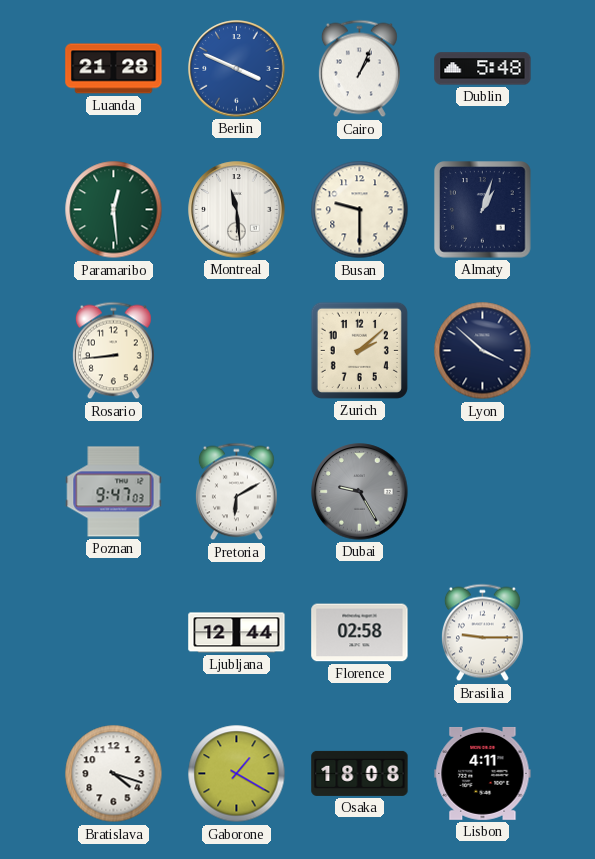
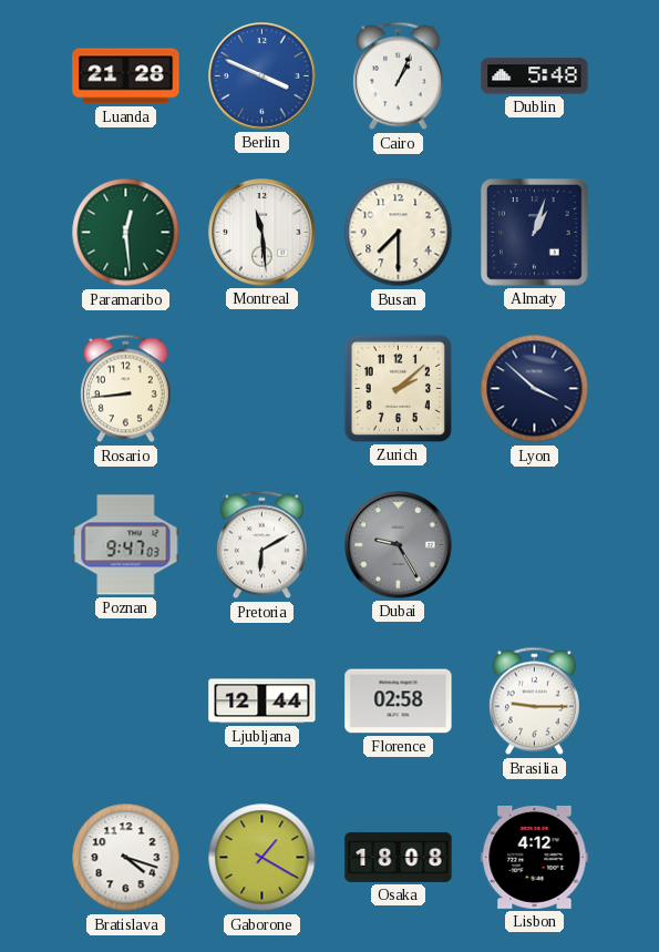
Busan: 9:30 -> 7:30
Lisbon: 4:11 -> 4:12
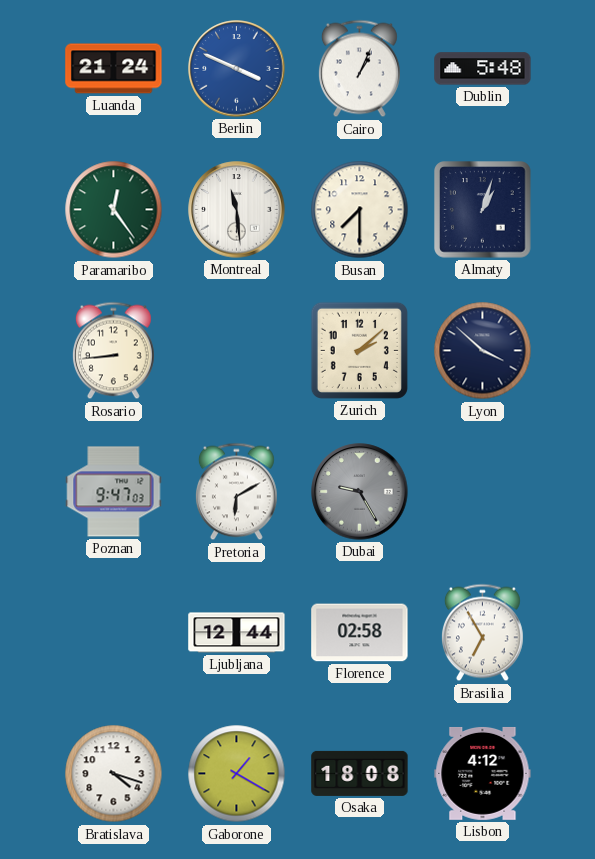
Luanda: 21:28 -> 21:24
Paramaribo: 12:29 -> 12:24
Brasilia: 9:15 -> 6:55
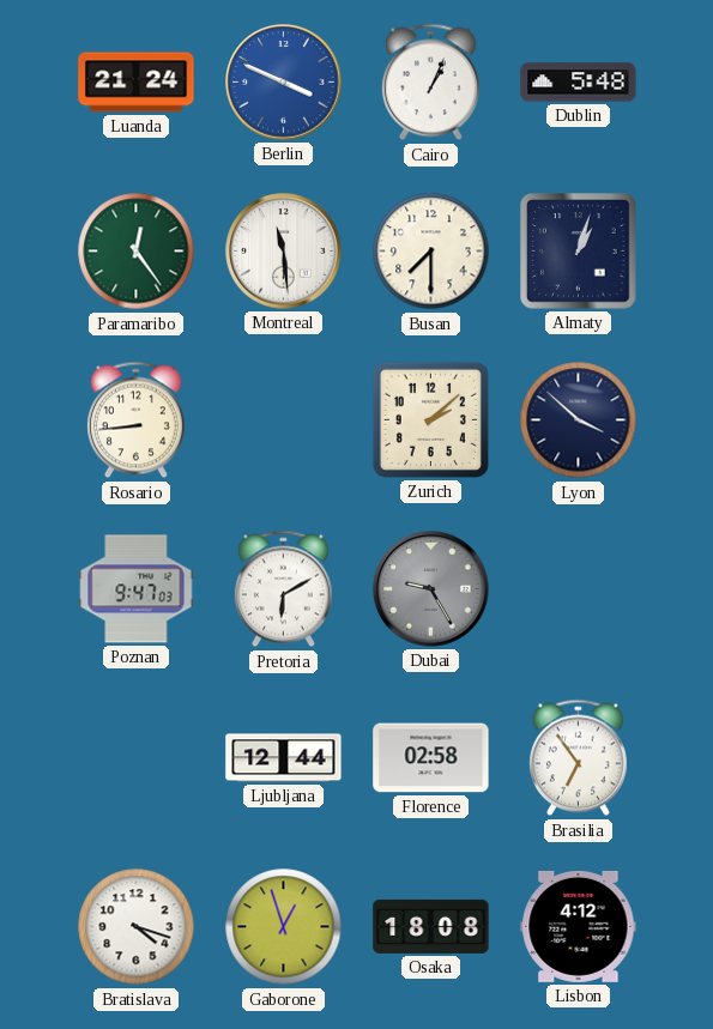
Brasilia: 6:55 -> 6:54
Gaborone: 1:20 -> 12:57
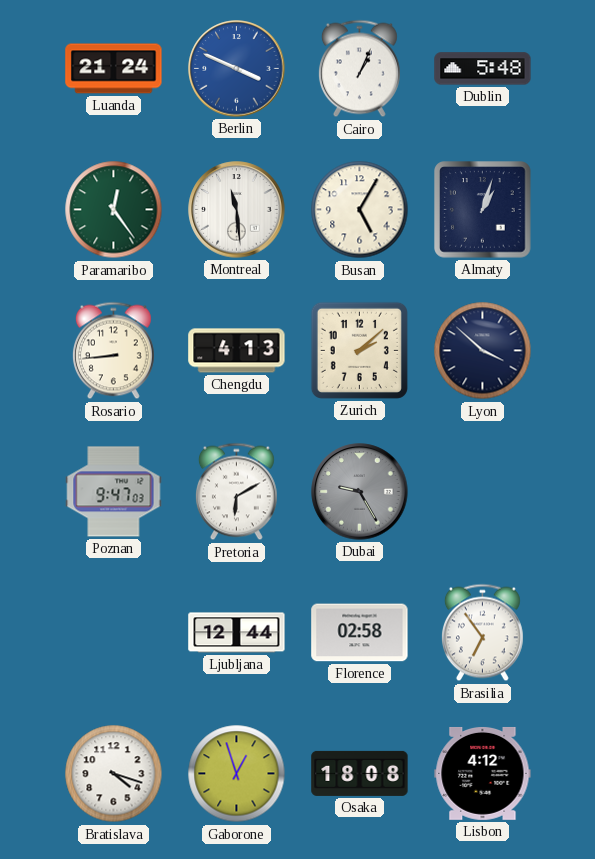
Busan: 7:30 -> 5:05
Chengdu: none -> 4:13
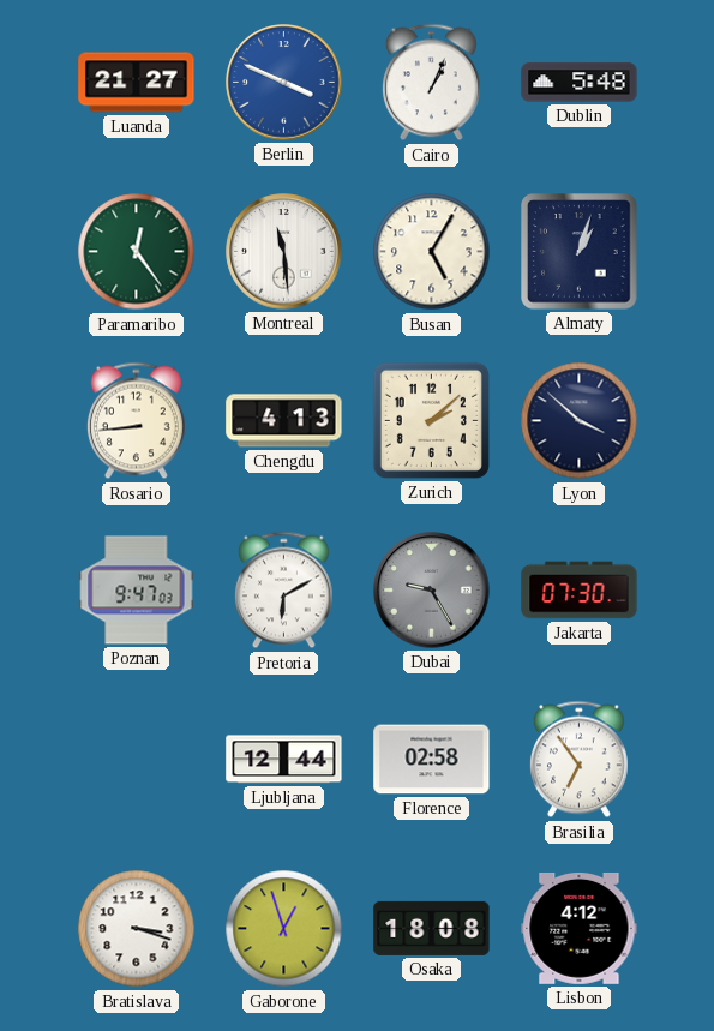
Luanda: 21:24 -> 21:27
Jakarta: none -> 07:30
Bratislava: 4:18 -> 3:18
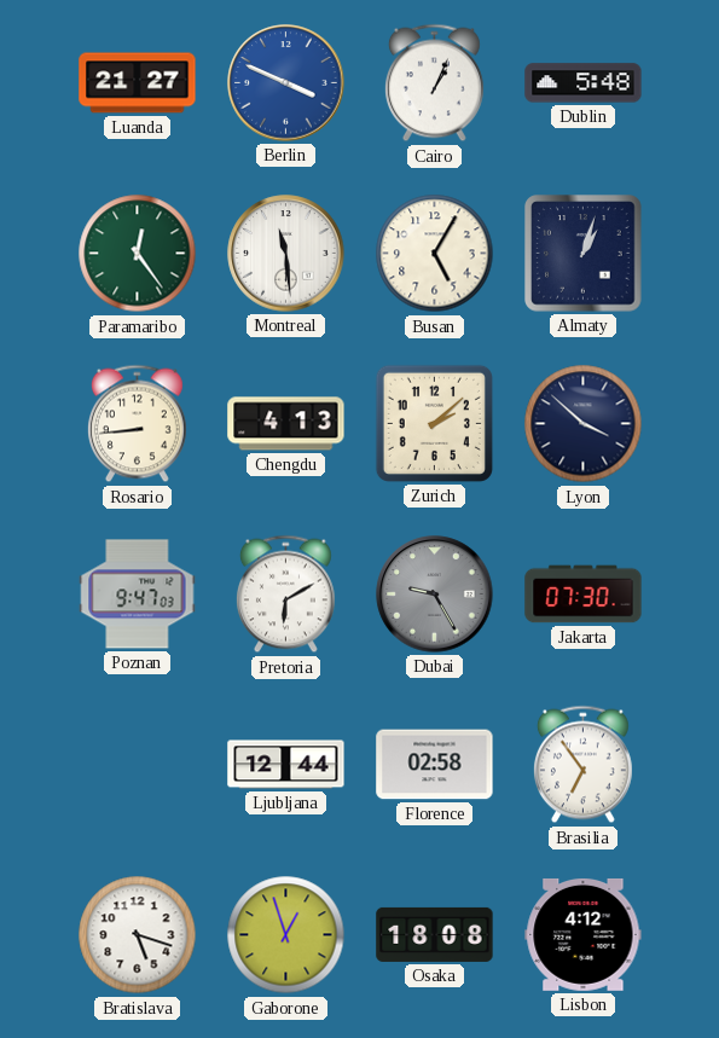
Bratislava: 3:18 -> 5:18
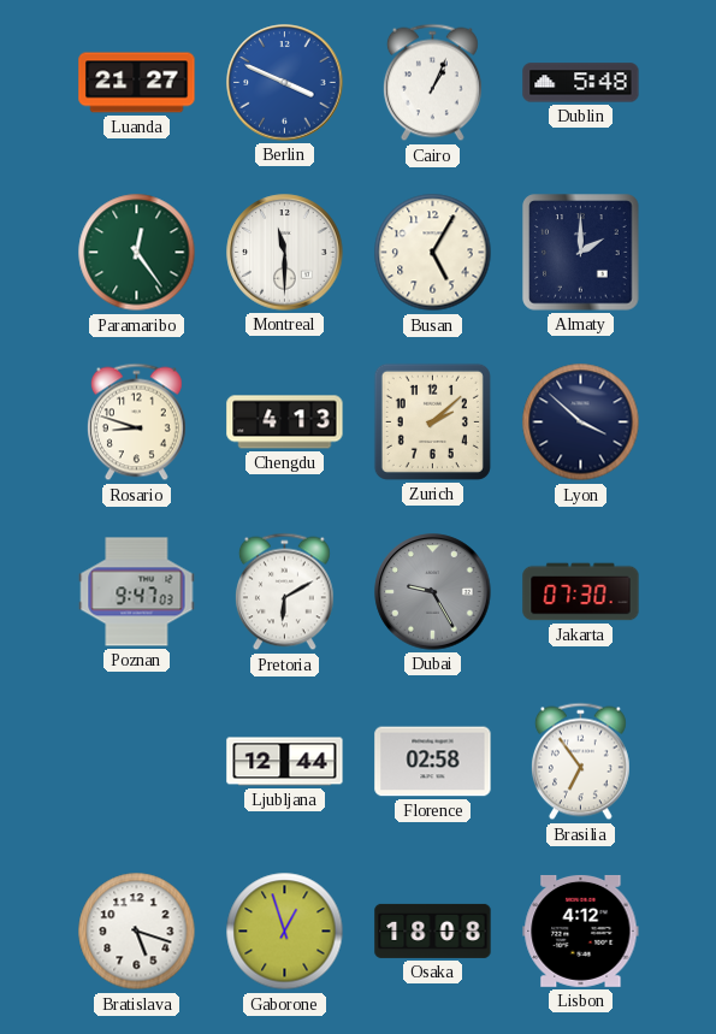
Montreal: 11:29 -> 11:30
Almaty: 1:03 -> 2:00
Rosario: 8:44 -> 8:48
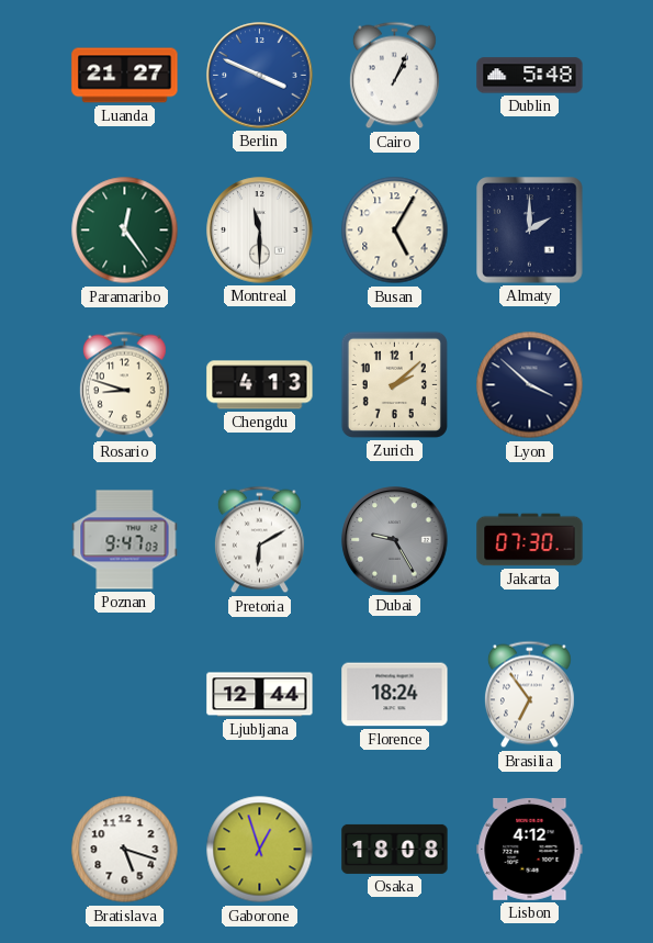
Florence: 02:58 -> 18:24
